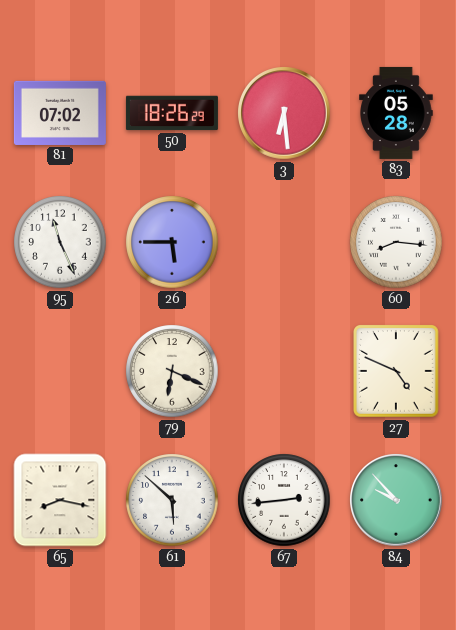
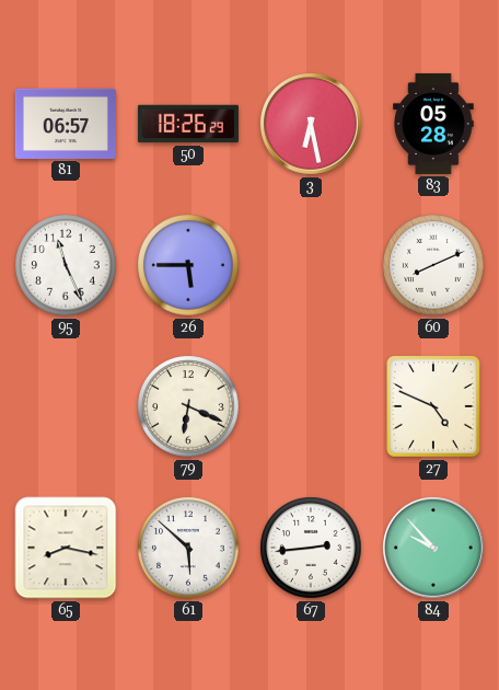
81: 07:02 -> 06:57
3: 6:29 -> 6:28
60: 8:16 -> 8:11
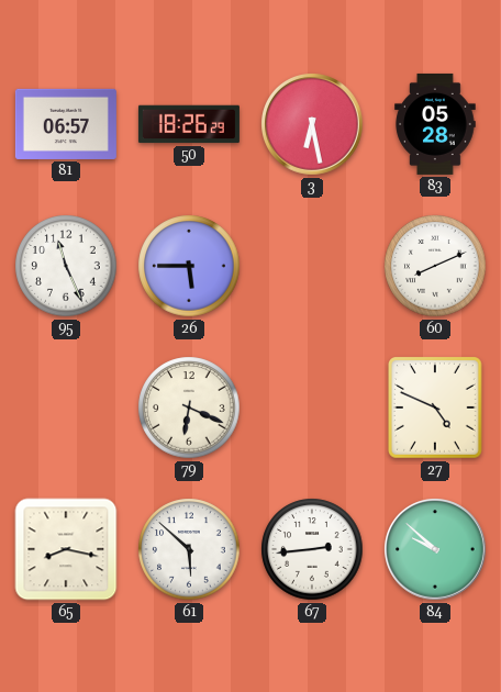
84: 9:53 -> 9:52
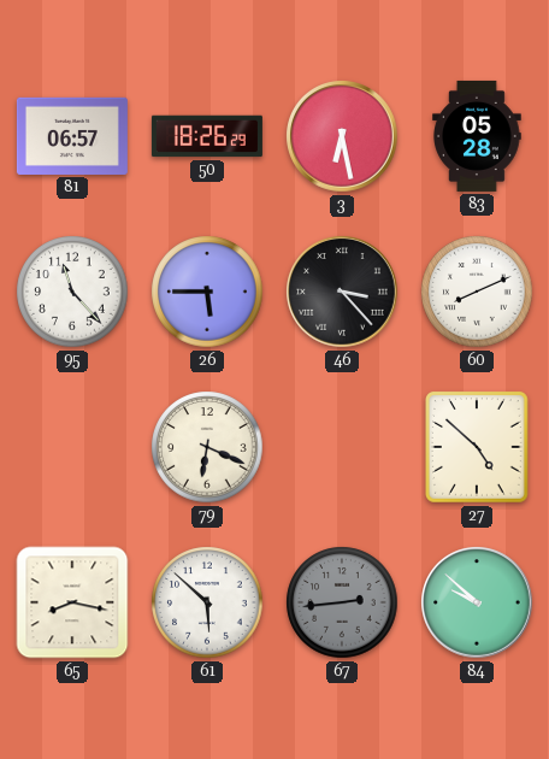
95: 11:26 -> 11:23
46: none -> 3:23
27: 4:49 -> 4:52
67 dial: white -> grey
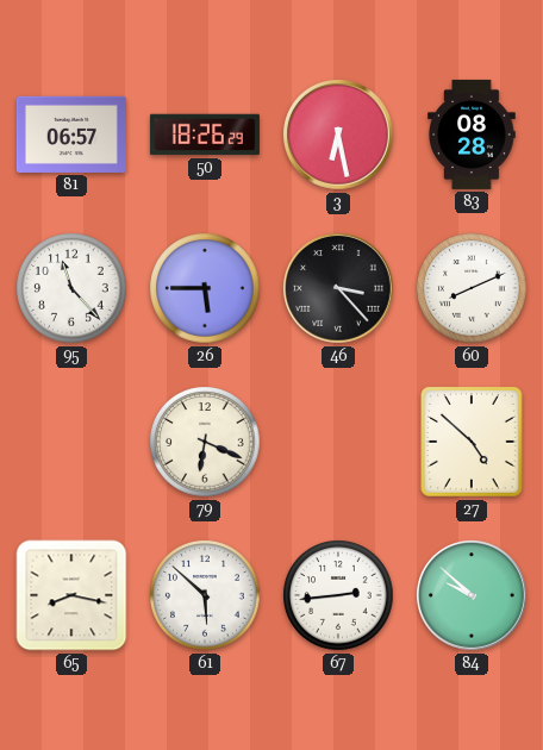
83: 05:28 -> 08:28
67 dial: grey -> white
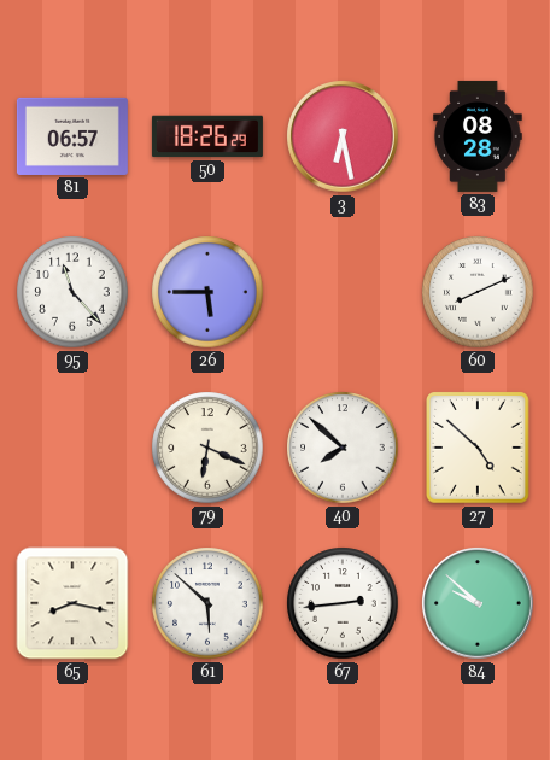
46: 3:23 -> none
40: none -> 7:52
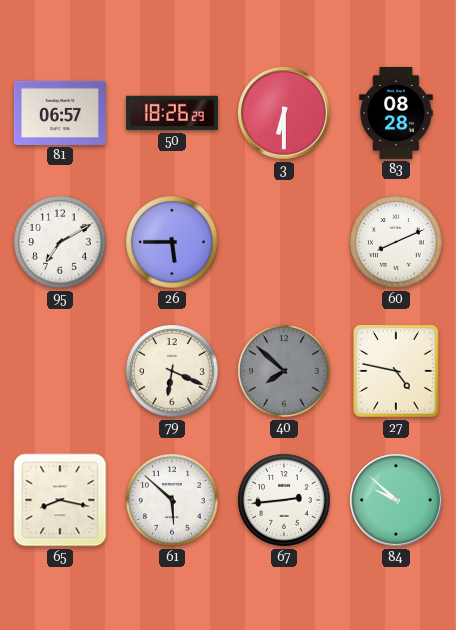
3: 6:28 -> 6:30
95: 11:23 -> 7:10
40 dial: white -> grey
27: 4:52 -> 4:47
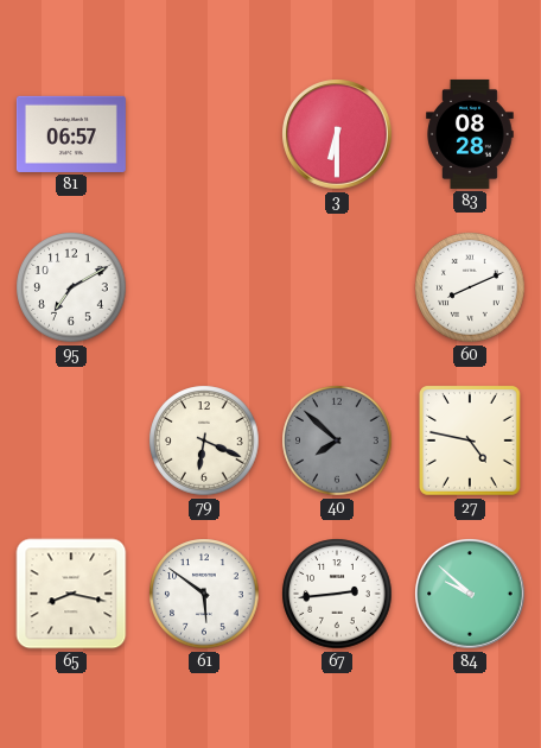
50: 18:26 -> none
26: 5:45 -> none
61: 5:52 -> 5:51
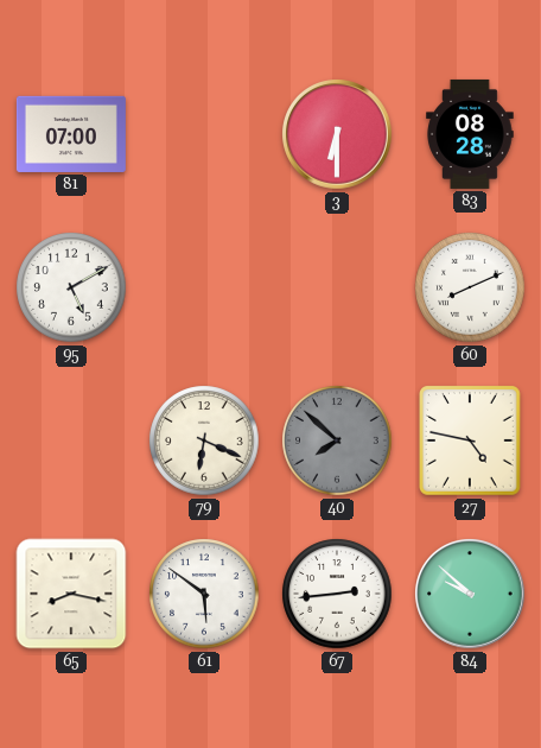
81: 06:57 -> 07:00
95: 7:10 -> 5:10
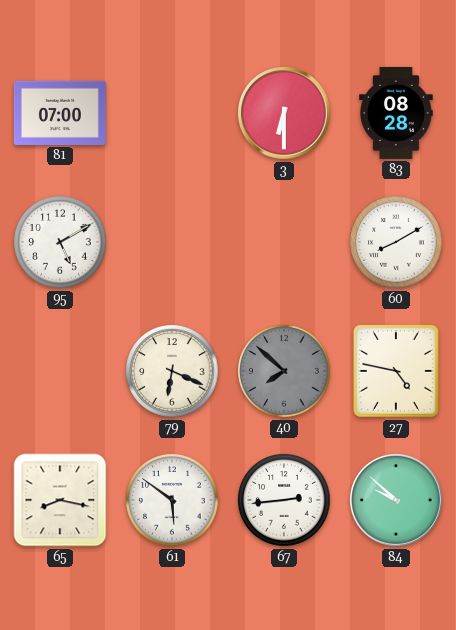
60: 8:11 -> 8:10
